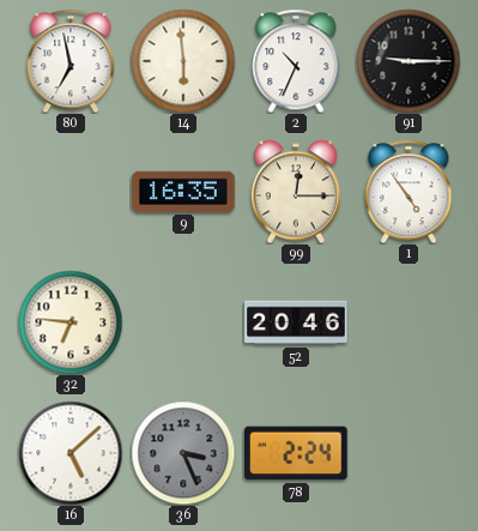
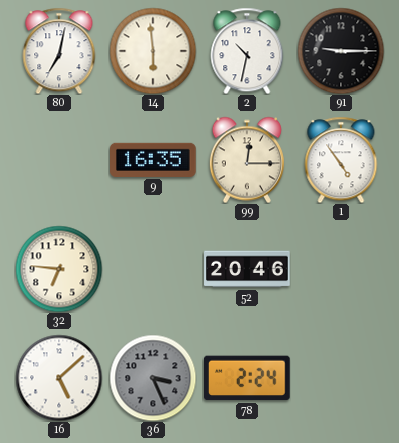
80: 6:58 -> 7:02
2: 10:34 -> 10:32
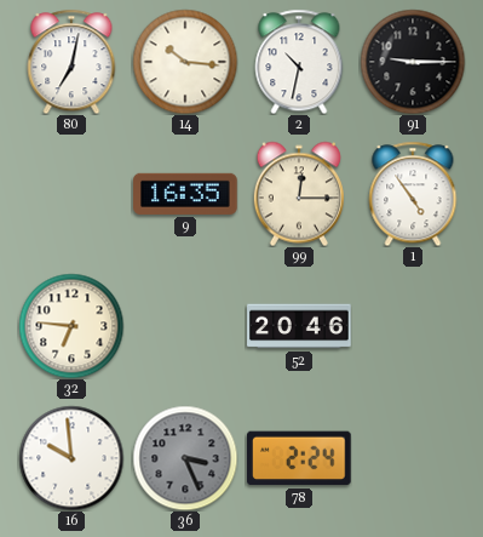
14: 5:59 -> 10:16
16: 5:08 -> 9:59
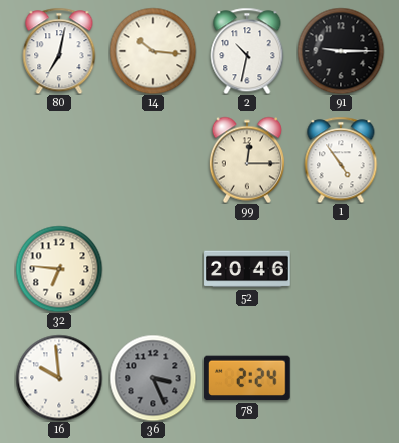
9: 16:35 -> none
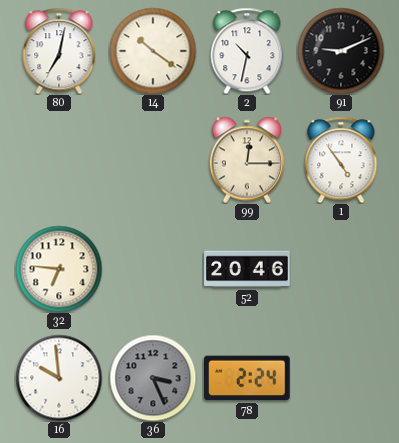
14: 10:16 -> 10:21
91: 9:15 -> 9:11
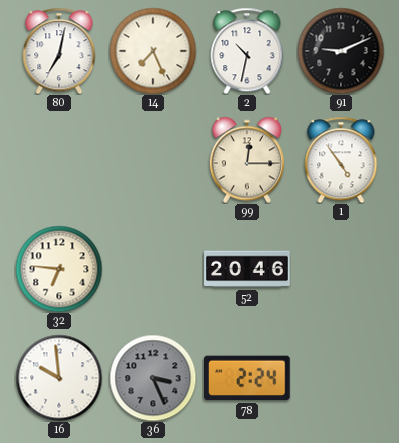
14: 10:21 -> 7:26
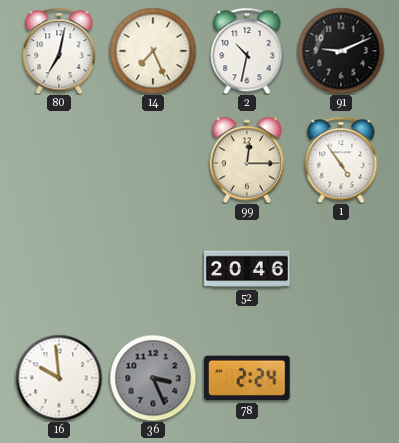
32: 6:46 -> none
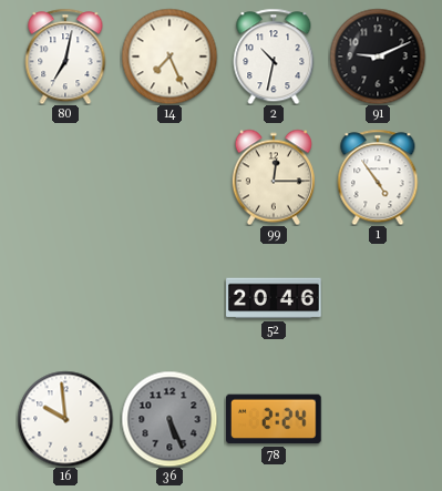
36: 3:26 -> 5:26
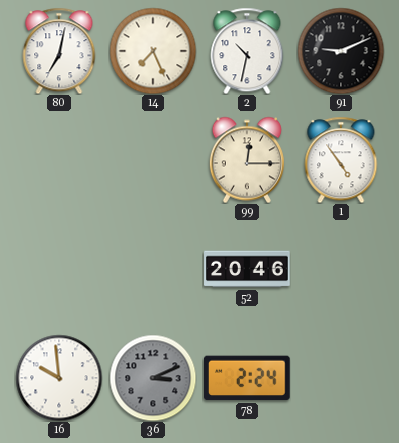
36: 5:26 -> 3:11
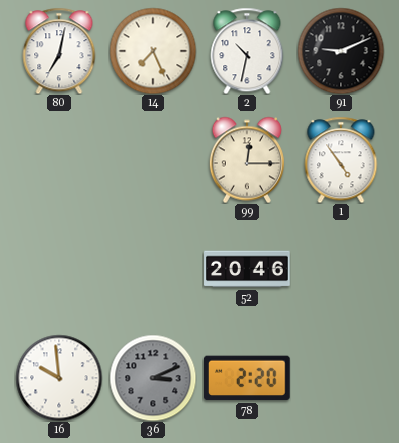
78: 2:24 -> 2:20
